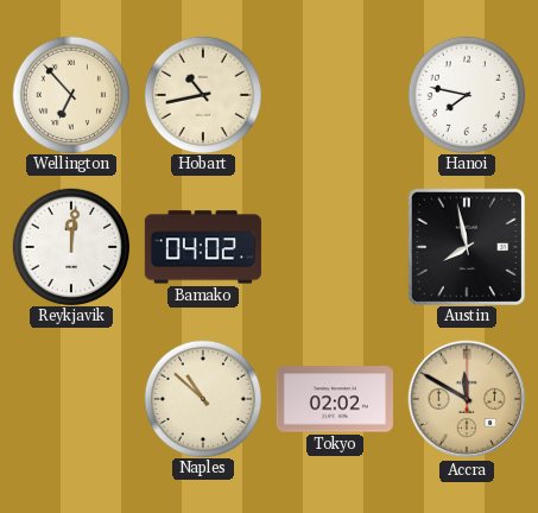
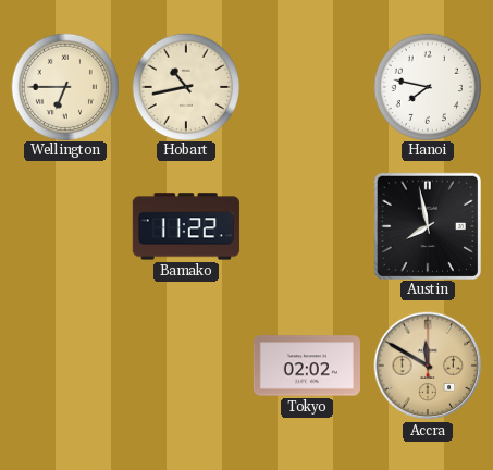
Wellington: 6:53 -> 6:45
Reykjavik: 12:01 -> none
Bamako: 04:02 -> 11:22
Naples: 10:52 -> none
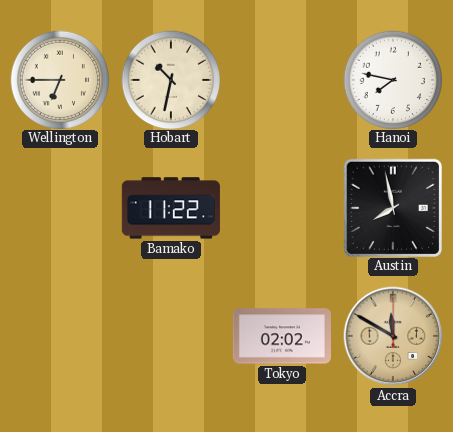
Hobart: 10:43 -> 10:32
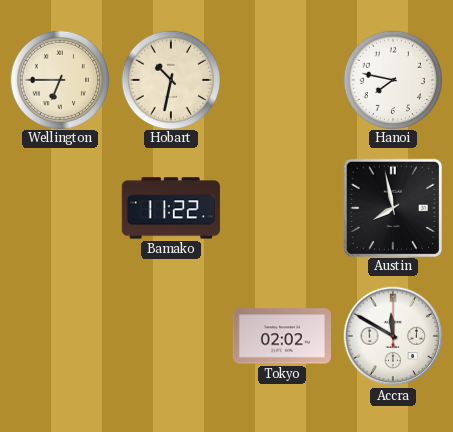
Accra dial: champagne -> white
